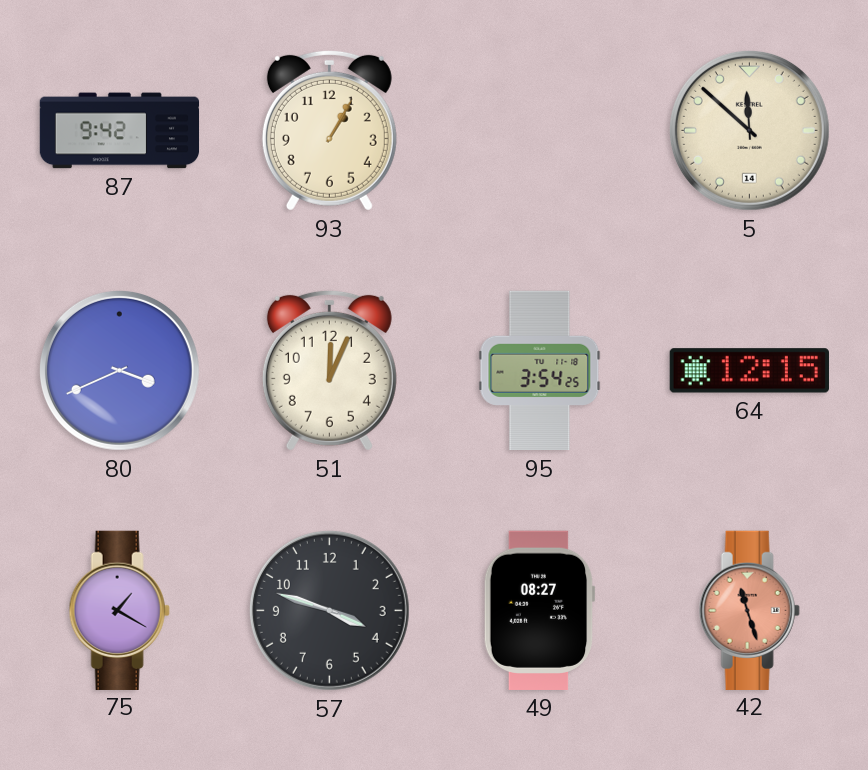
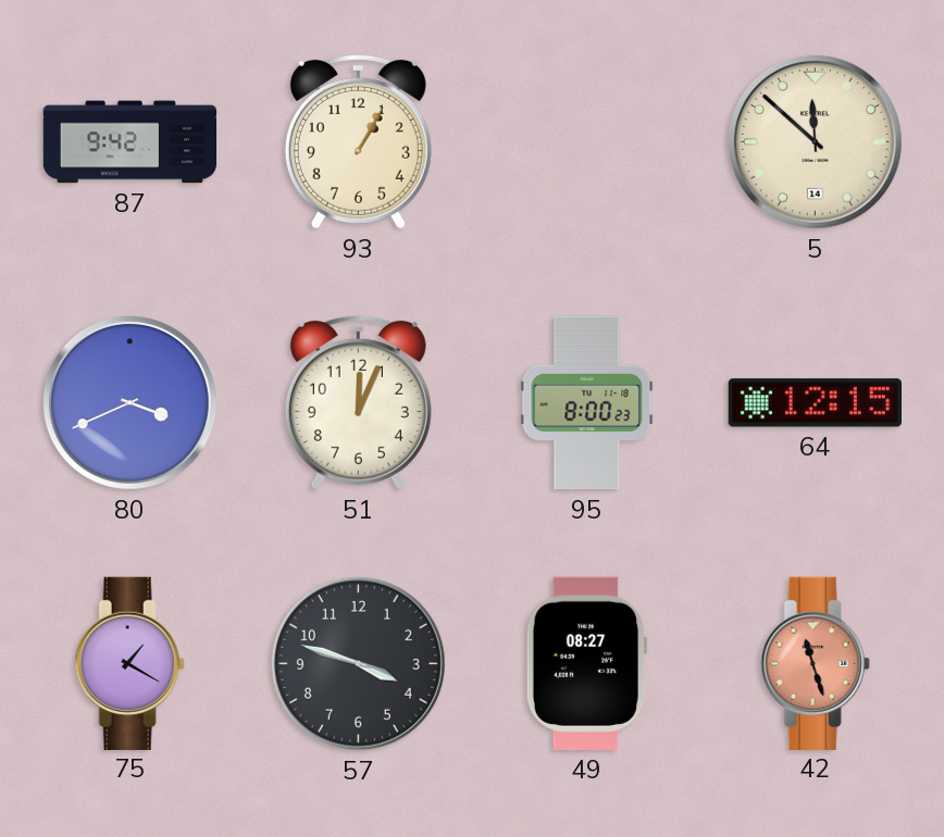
95: 3:54 -> 8:00
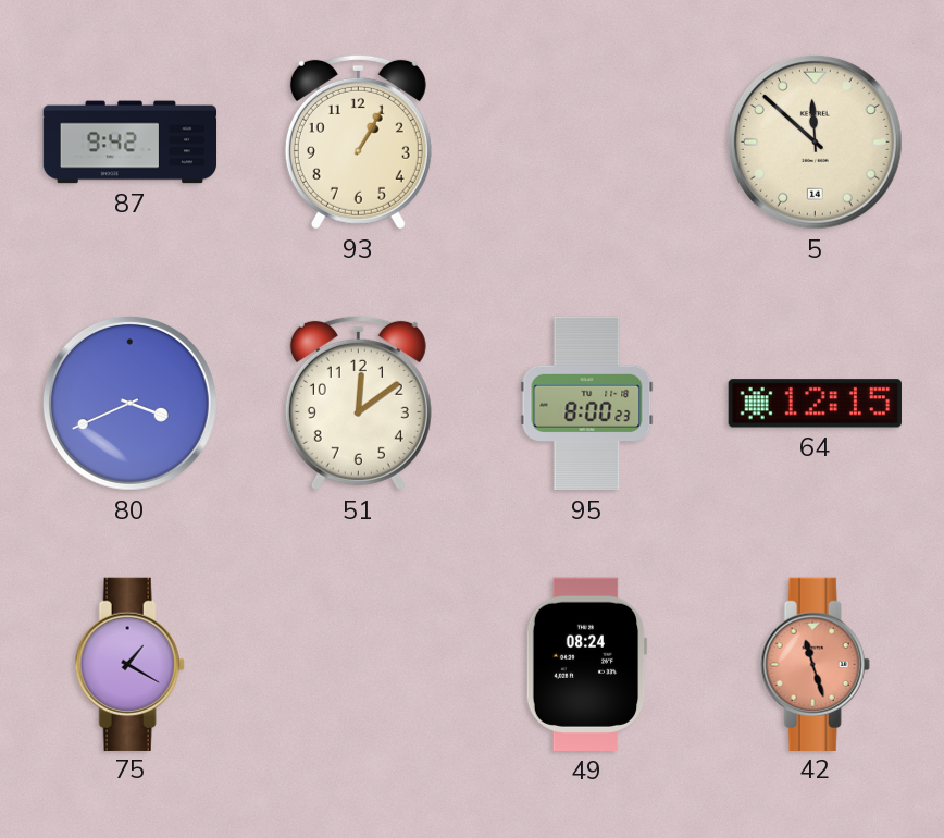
51: 12:04 -> 12:09
57: 3:48 -> none
49: 08:27 -> 08:24
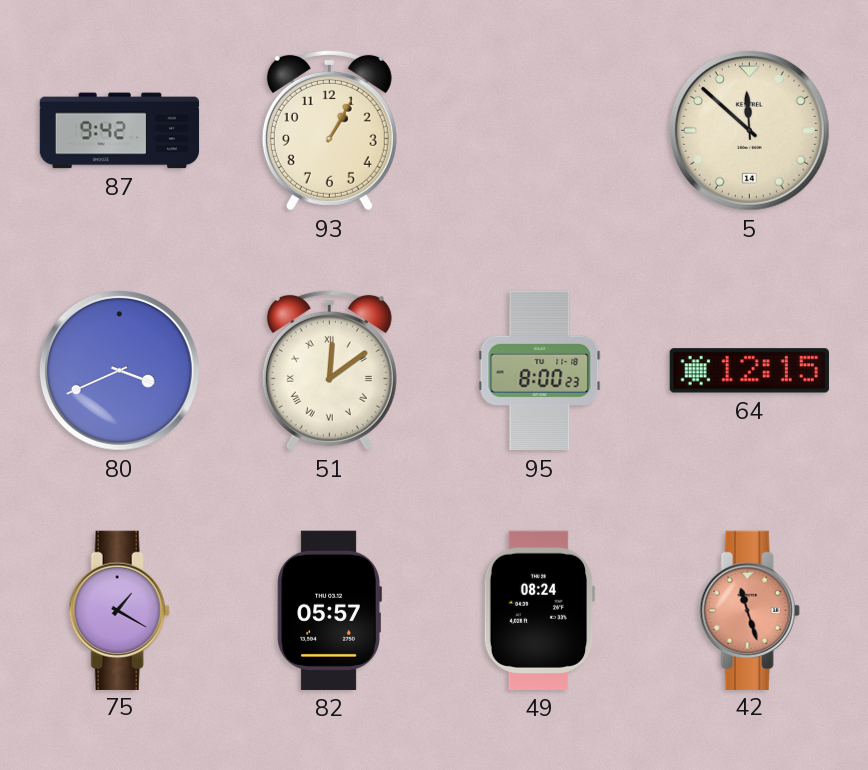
51 numerals: Arabic -> Roman
82: none -> 05:57
